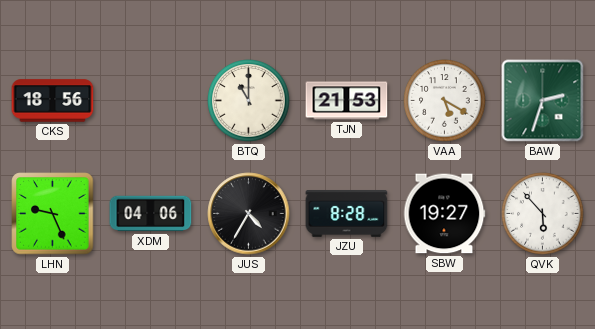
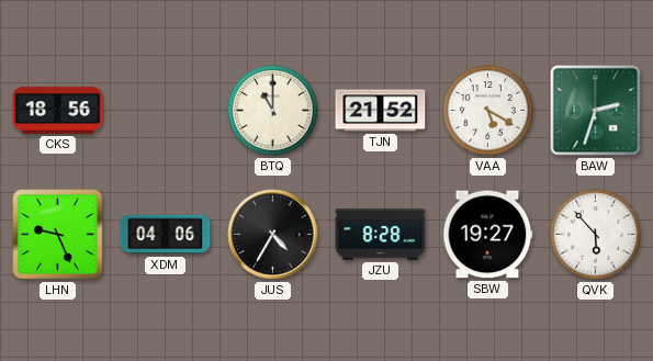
TJN: 21:53 -> 21:52
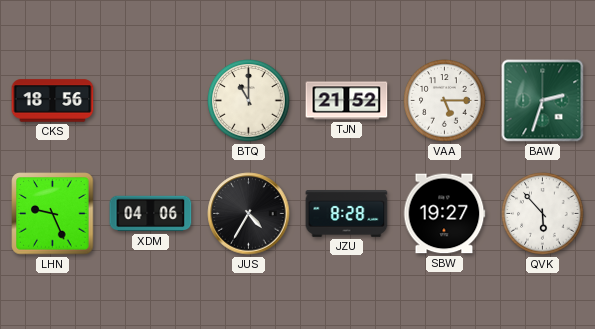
VAA: 5:20 -> 5:15
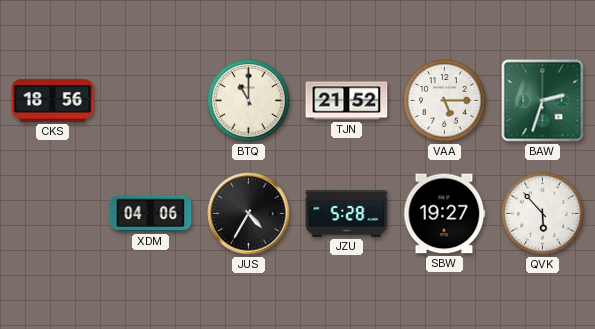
LHN: 9:26 -> none
JZU: 8:28 -> 5:28
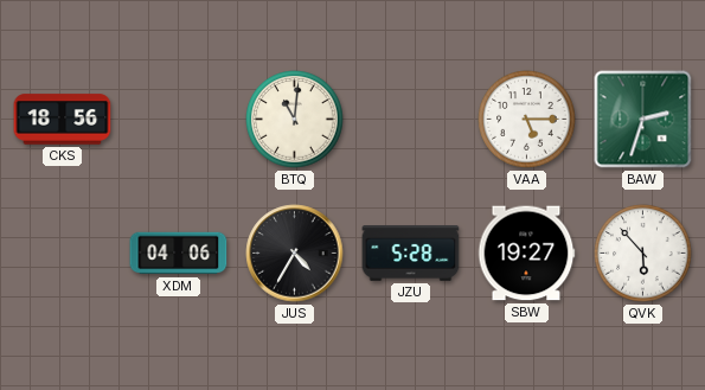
BTQ: 11:00 -> 11:01
TJN: 21:52 -> none
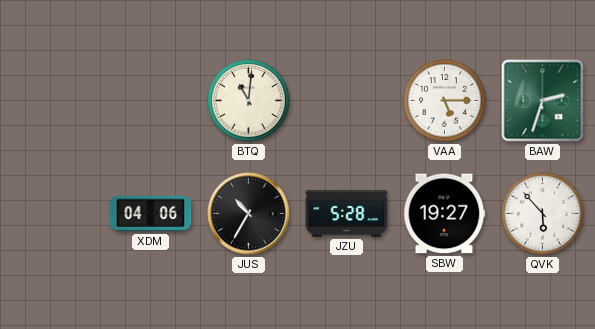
CKS: 18:56 -> none
JUS: 4:35 -> 10:35
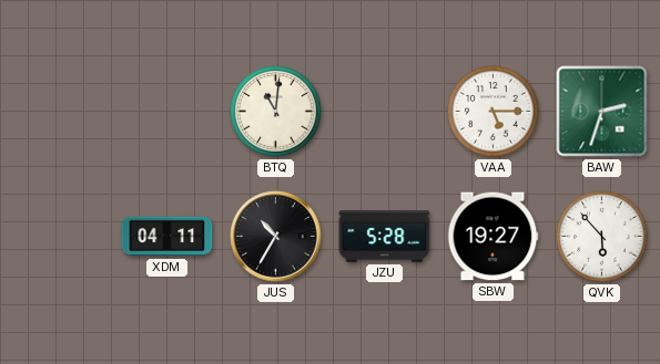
XDM: 04:06 -> 04:11
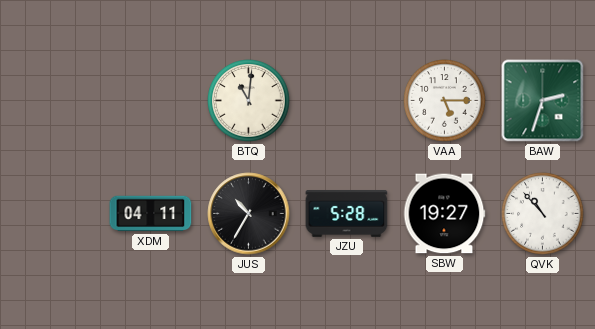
QVK: 5:53 -> 10:53
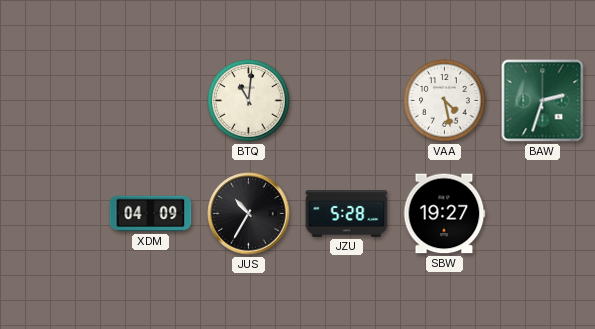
VAA: 5:15 -> 4:28
XDM: 04:11 -> 04:09
QVK: 10:53 -> none
